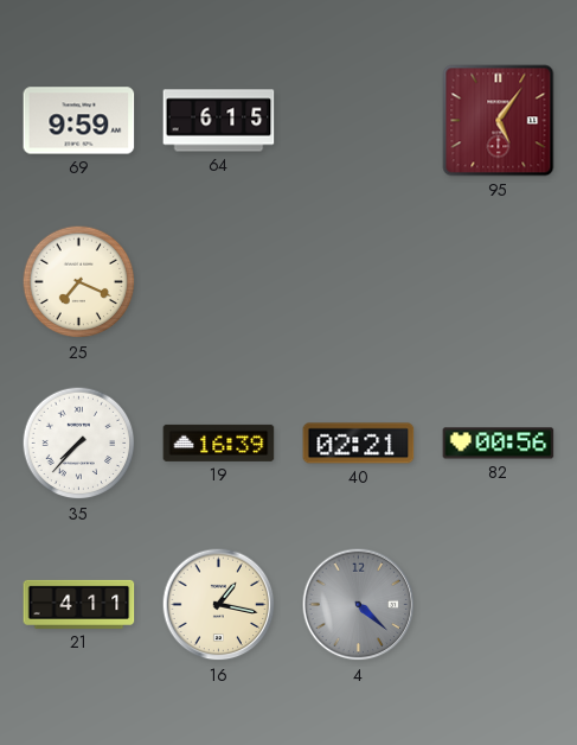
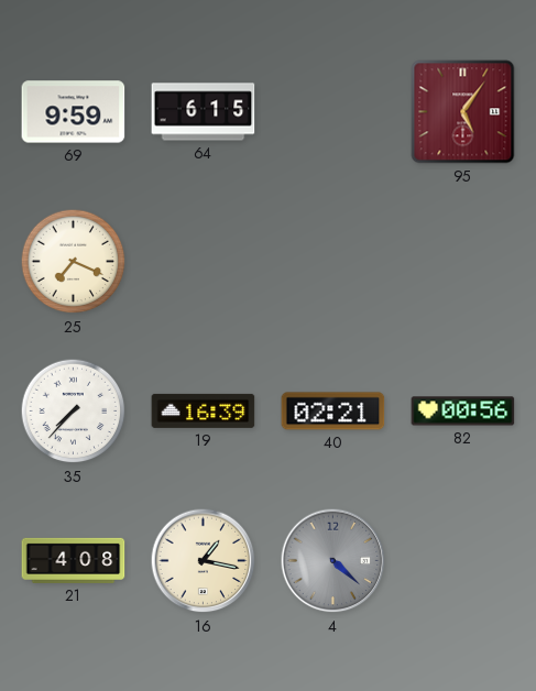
21: 4:11 -> 4:08
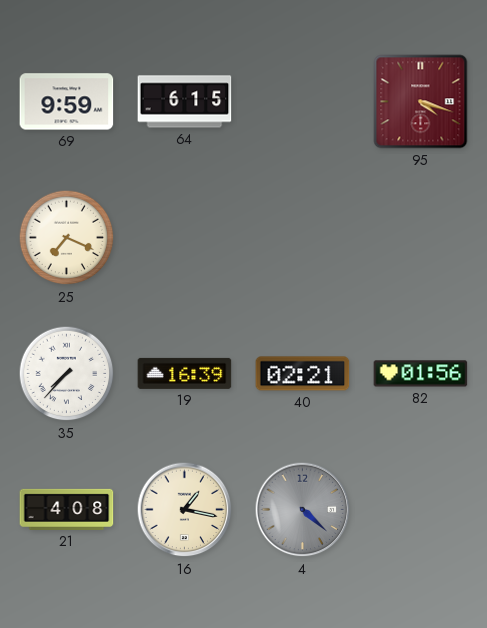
95: 5:06 -> 4:18
82: 00:56 -> 01:56
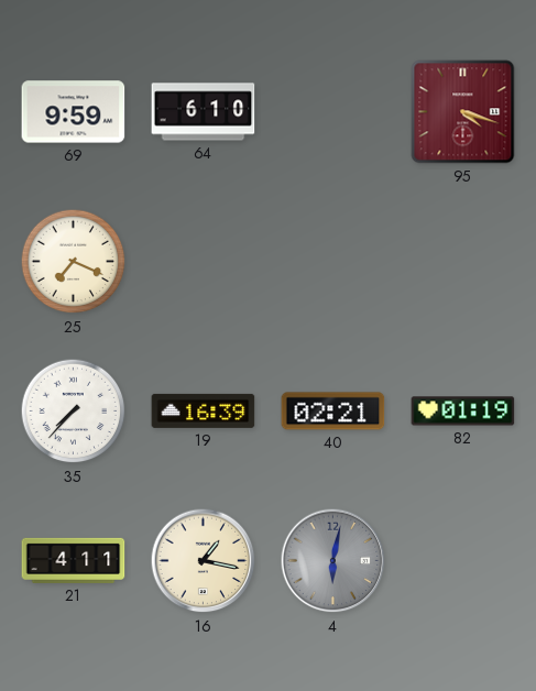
64: 6:15 -> 6:10
82: 01:56 -> 01:19
21: 4:08 -> 4:11
4: 4:22 -> 6:02
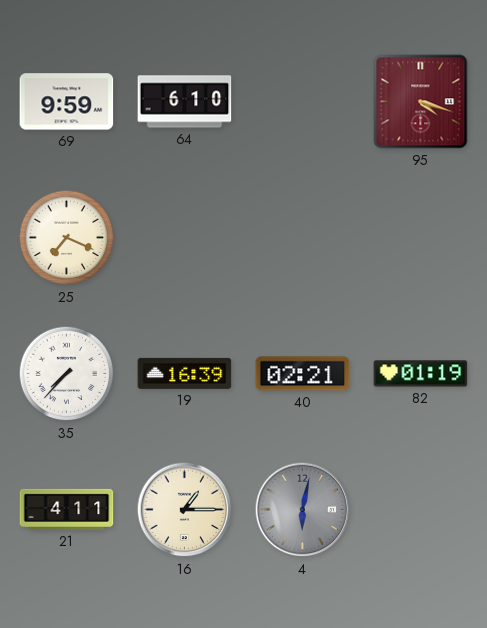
16: 1:17 -> 1:15
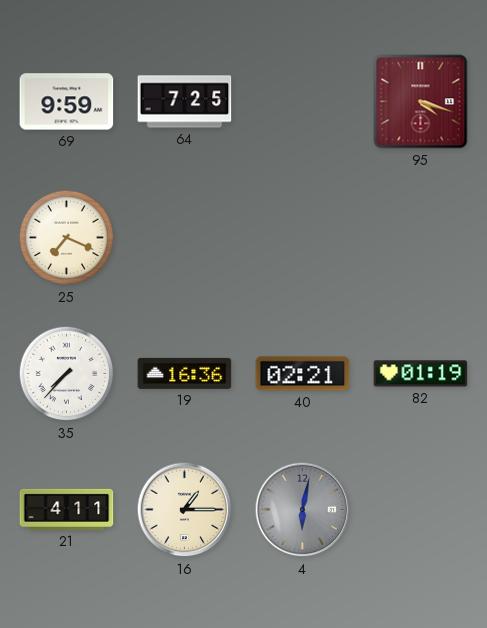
64: 6:10 -> 7:25
19: 16:39 -> 16:36
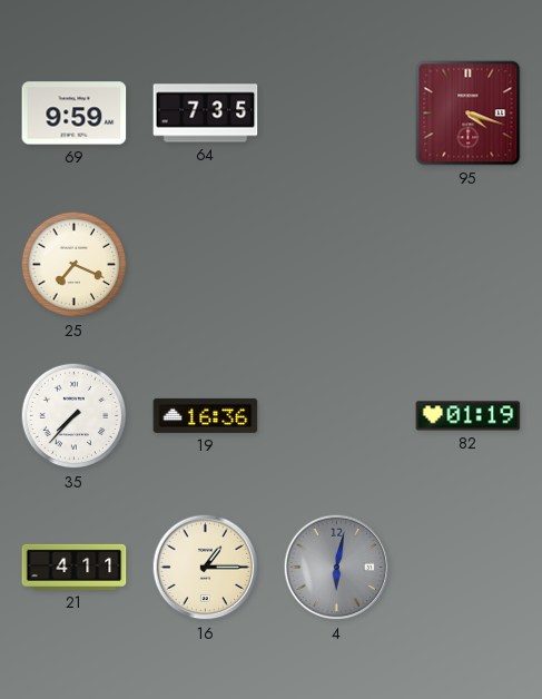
64: 7:25 -> 7:35
40: 02:21 -> none
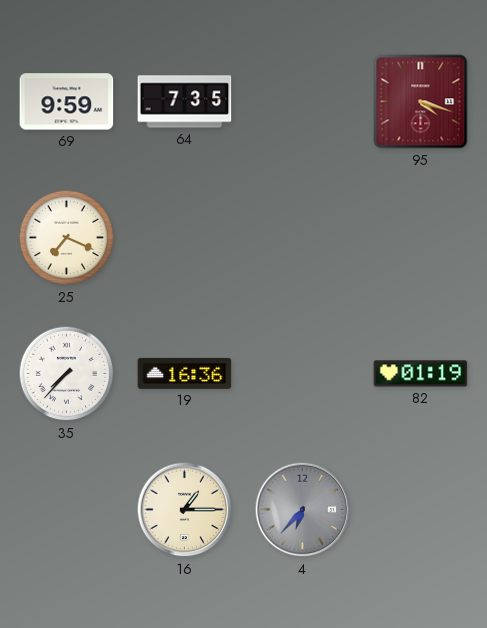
21: 4:11 -> none
4: 6:02 -> 6:37
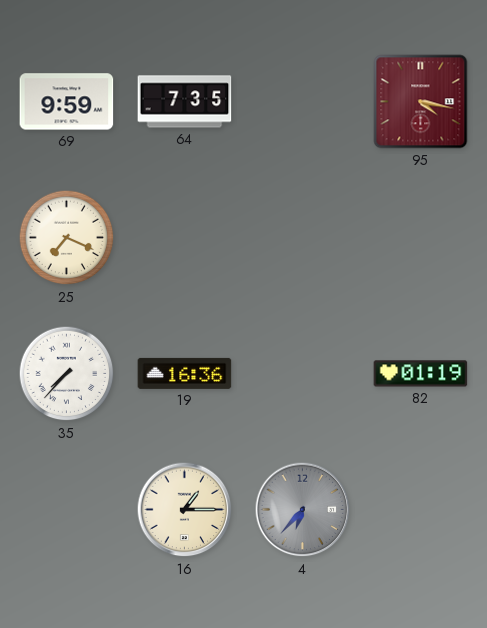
95: 4:18 -> 4:17
